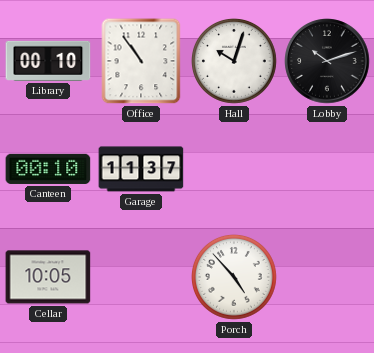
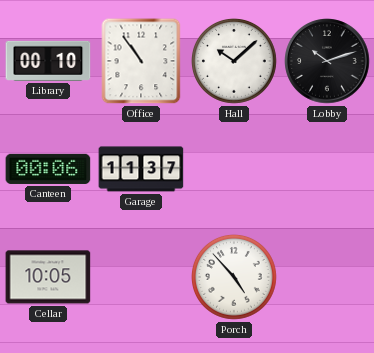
Hall: 10:03 -> 10:08
Canteen: 00:10 -> 00:06
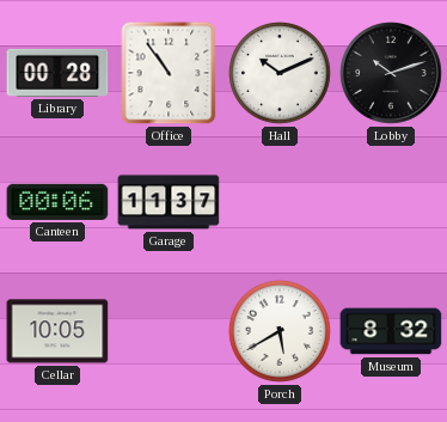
Library: 00:10 -> 00:28
Hall: 10:08 -> 10:11
Porch: 4:53 -> 5:40
Museum: none -> 8:32
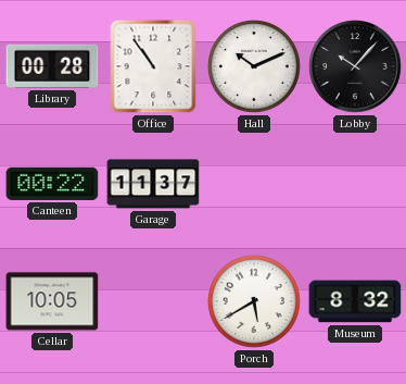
Lobby: 10:12 -> 10:07
Canteen: 00:06 -> 00:22
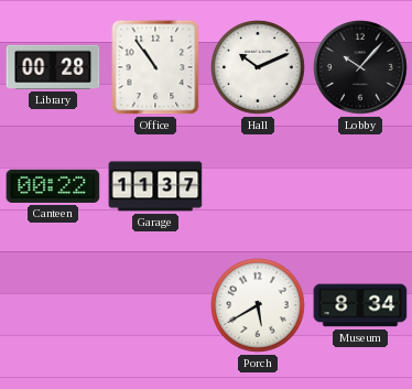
Cellar: 10:05 -> none
Museum: 8:32 -> 8:34
